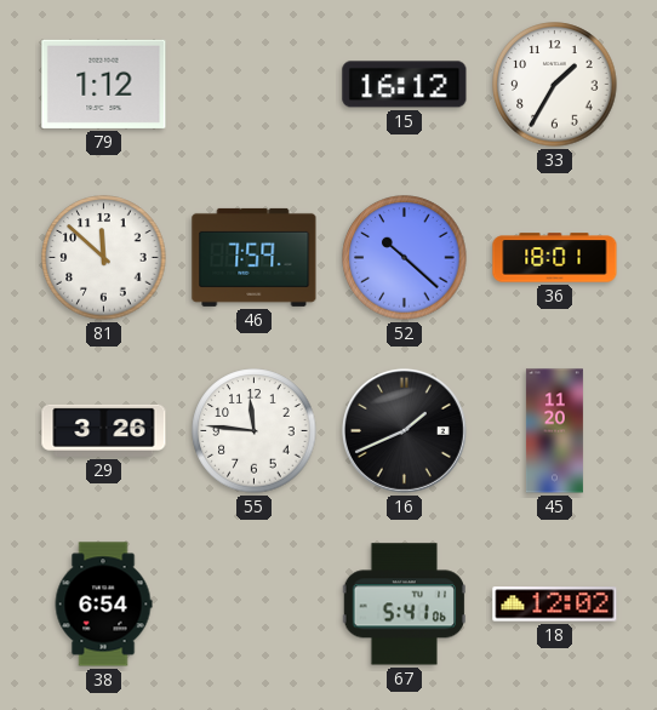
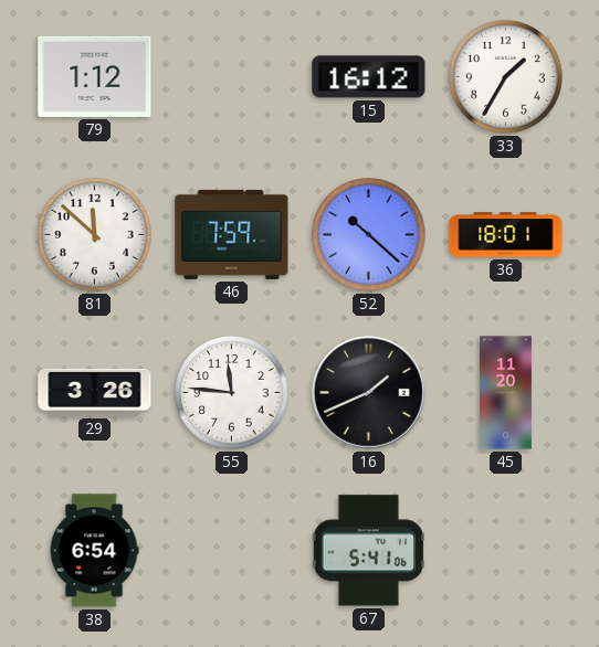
18: 12:02 -> none
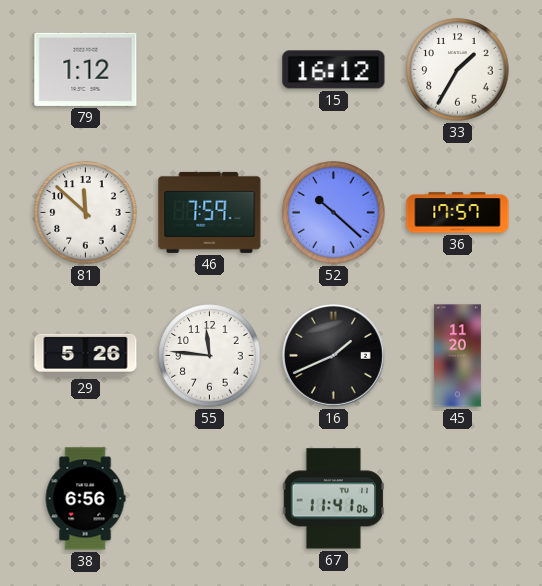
36: 18:01 -> 17:57
29: 3:26 -> 5:26
38: 6:54 -> 6:56
67: 5:41 -> 11:41
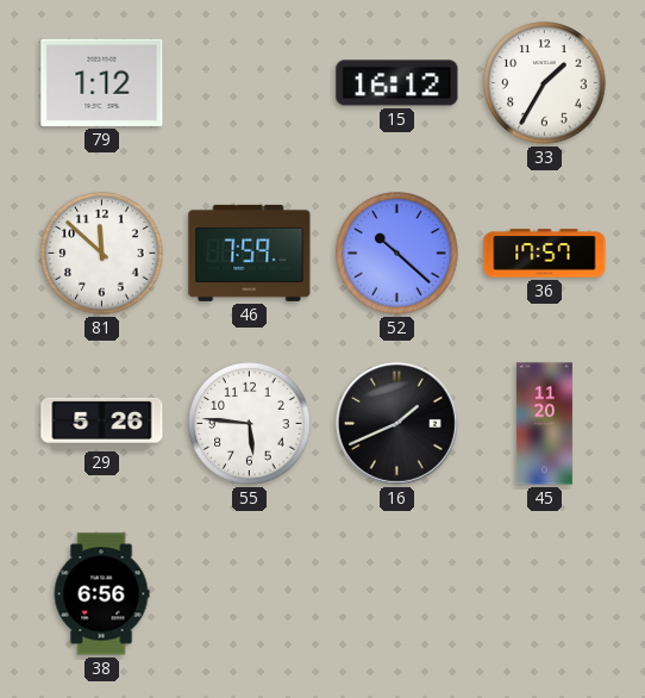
55: 11:46 -> 5:46
67: 11:41 -> none
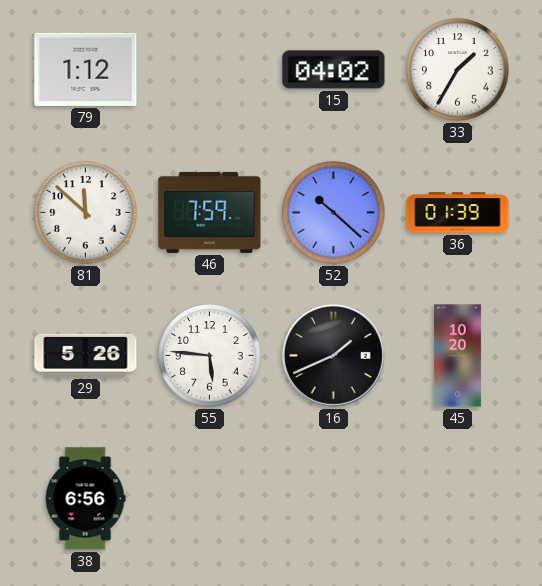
15: 16:12 -> 04:02
36: 17:57 -> 01:39
45: 11:20 -> 10:20
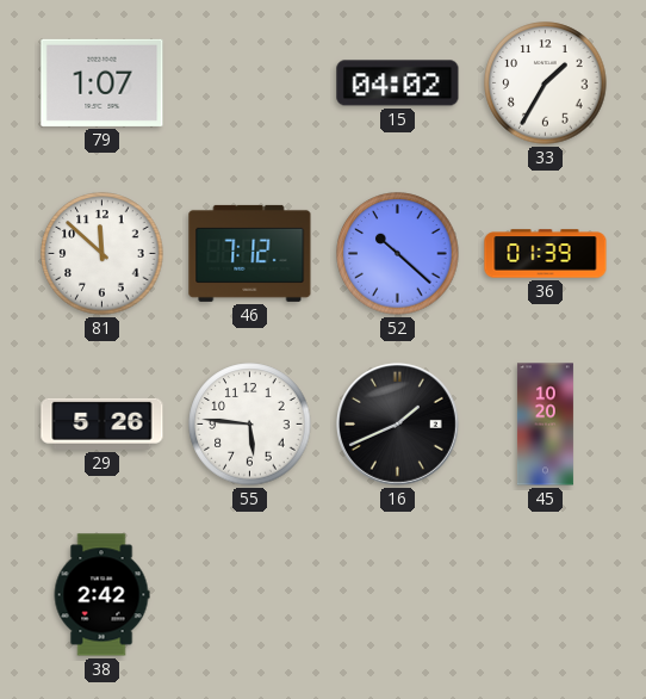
79: 1:12 -> 1:07
46: 7:59 -> 7:12
38: 6:56 -> 2:42
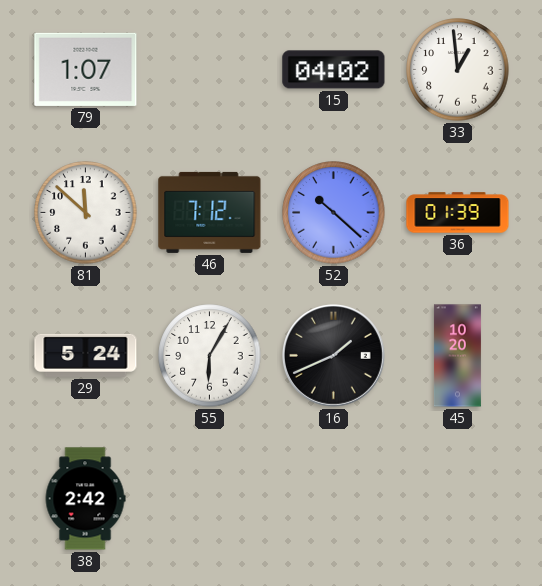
33: 1:35 -> 12:59
29: 5:26 -> 5:24
55: 5:46 -> 6:05
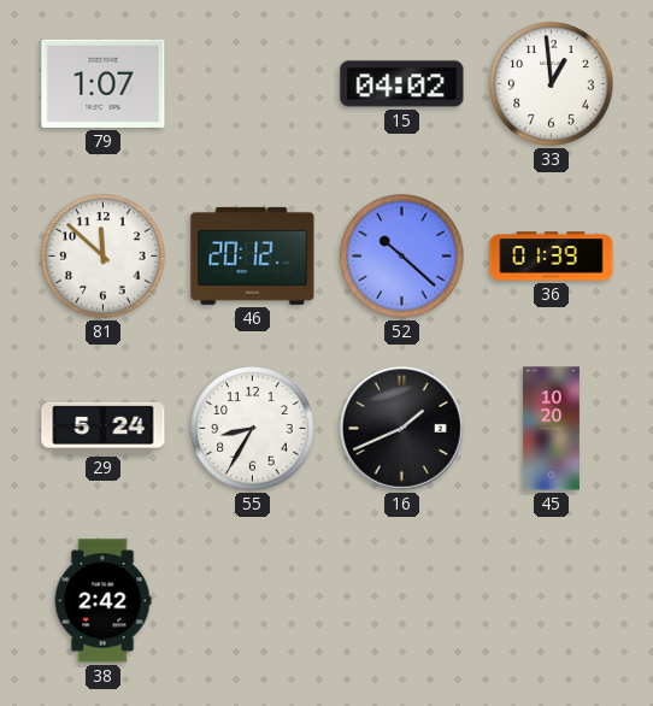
46: 7:12 -> 20:12
55: 6:05 -> 8:35
